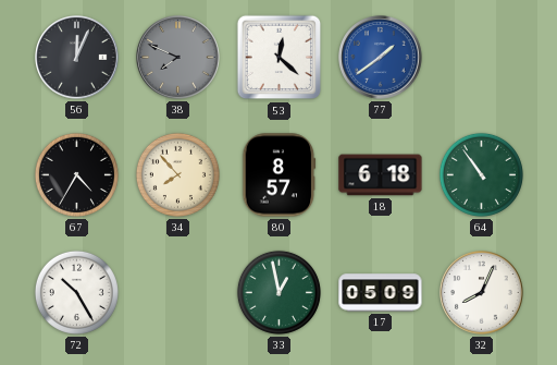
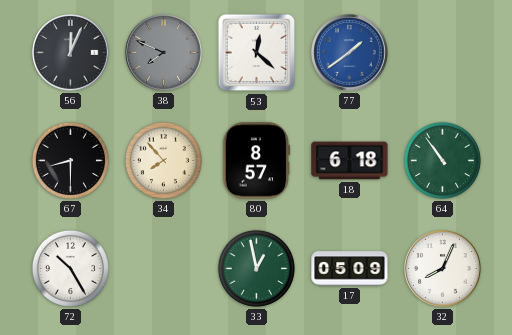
67: 4:35 -> 8:30
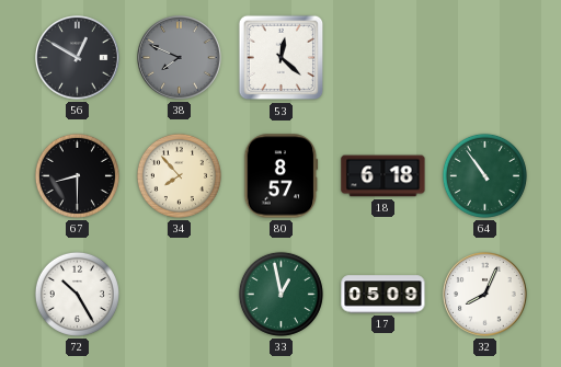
56: 12:04 -> 12:50
77: 1:39 -> none
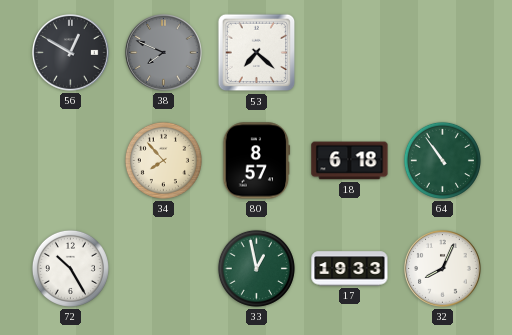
53: 12:22 -> 7:22
67: 8:30 -> none
17: 05:09 -> 19:33
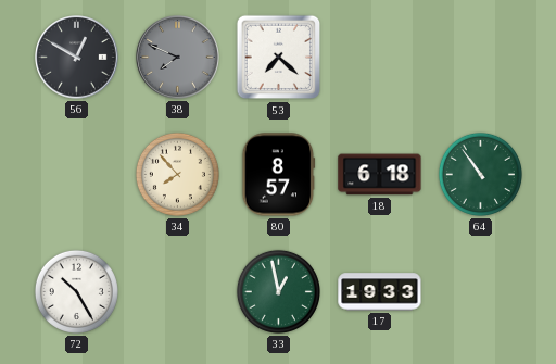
32: 8:04 -> none
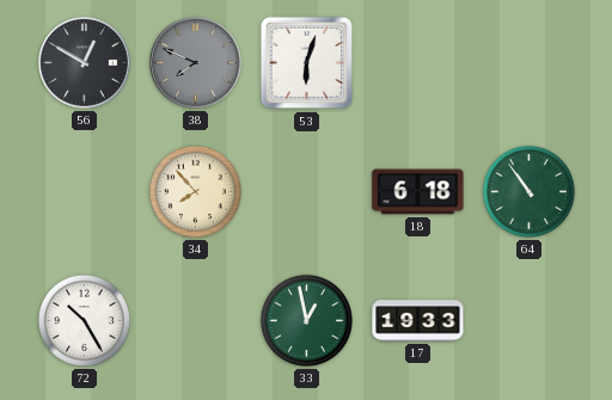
53: 7:22 -> 6:03
80: 8:57 -> none
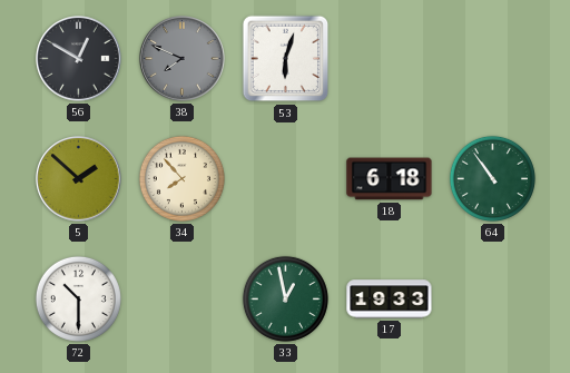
5: none -> 1:52
72: 10:25 -> 10:30
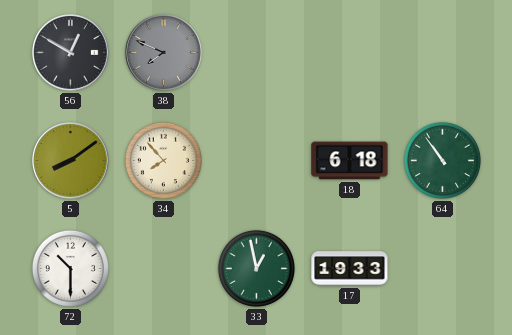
53: 6:03 -> none
5: 1:52 -> 8:09
